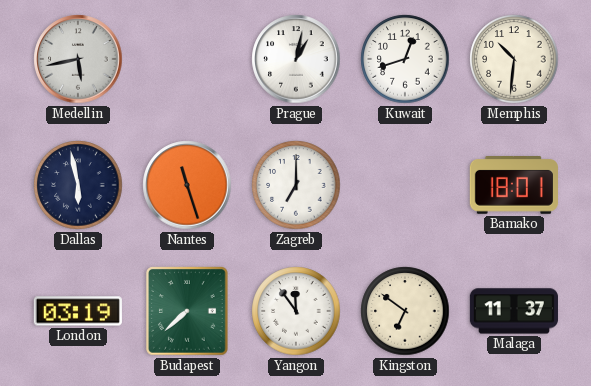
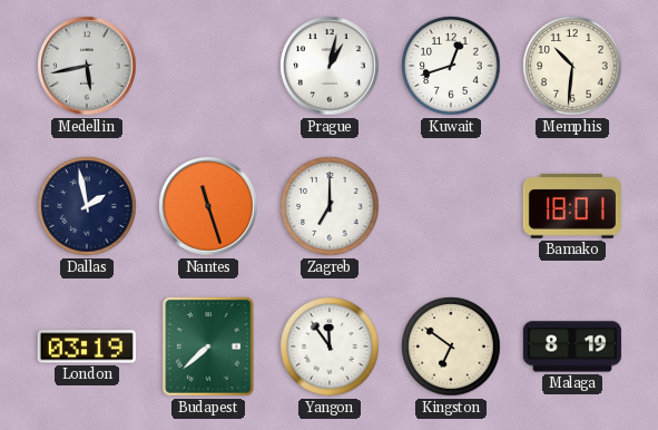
Dallas: 5:58 -> 1:58
Malaga: 11:37 -> 8:19
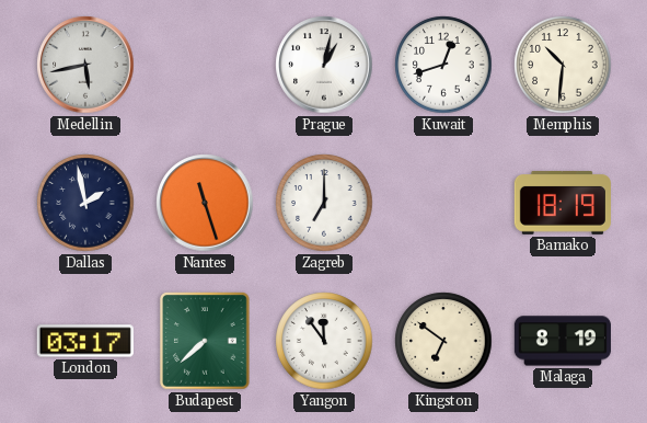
Bamako: 18:01 -> 18:19
London: 03:19 -> 03:17
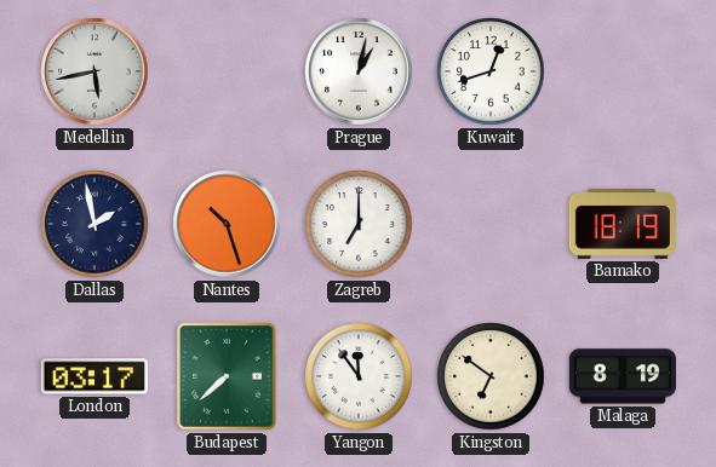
Memphis: 10:31 -> none
Nantes: 11:27 -> 10:27
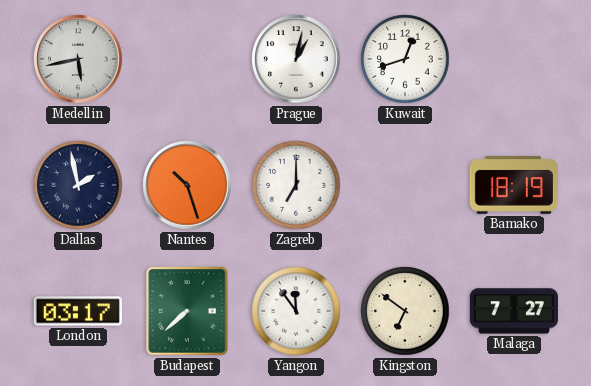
Malaga: 8:19 -> 7:27
